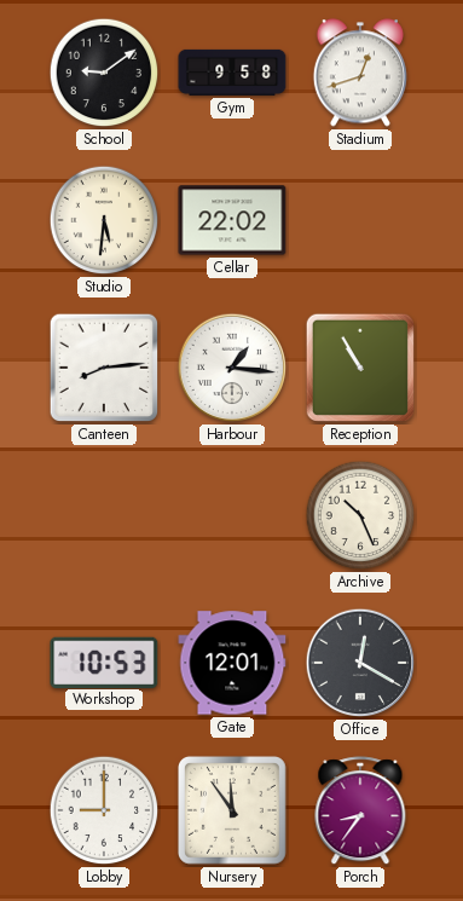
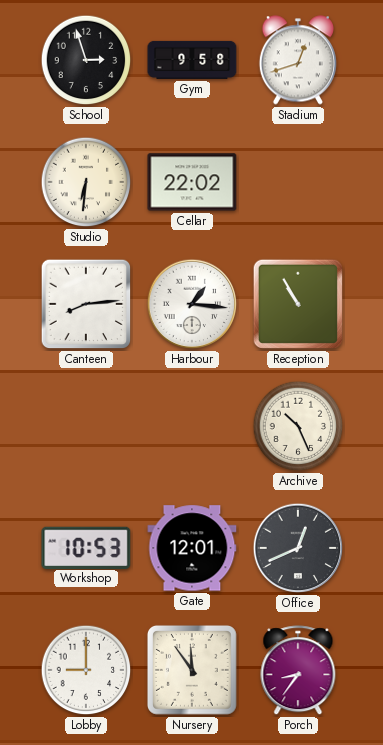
School: 9:09 -> 2:57
Studio: 5:31 -> 6:31
Office: 12:20 -> 12:41
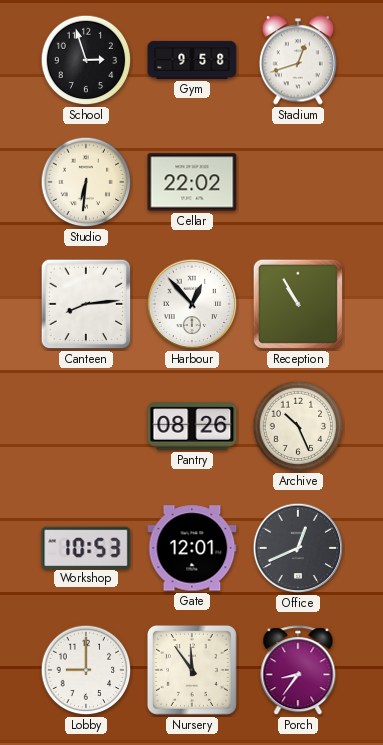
Harbour: 1:16 -> 12:53
Pantry: none -> 08:26
